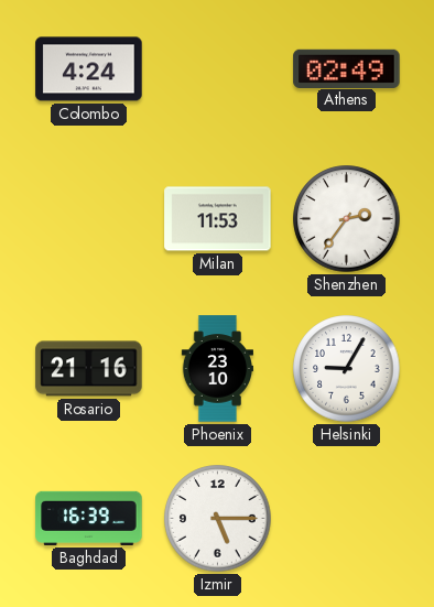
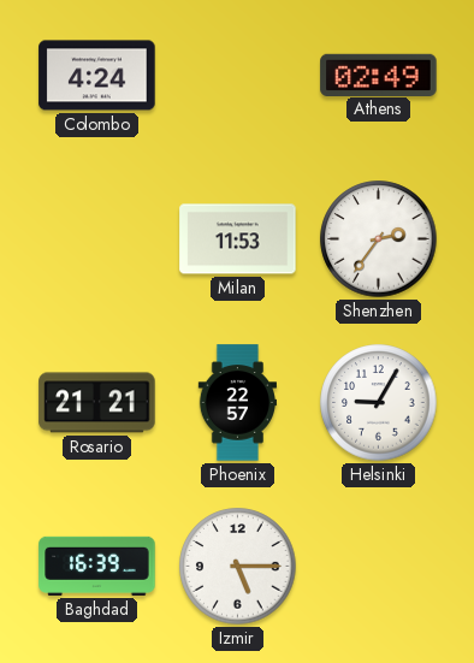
Rosario: 21:16 -> 21:21
Phoenix: 23:10 -> 22:57
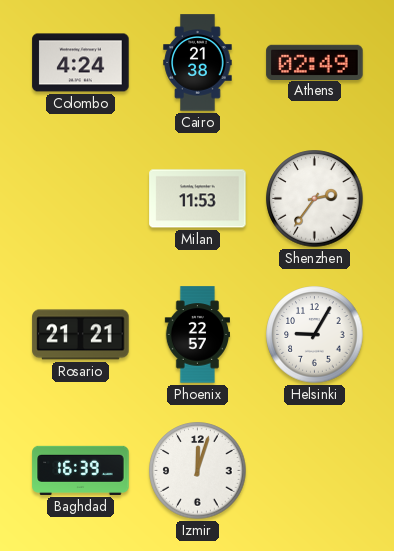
Cairo: none -> 21:38
Izmir: 5:15 -> 12:03
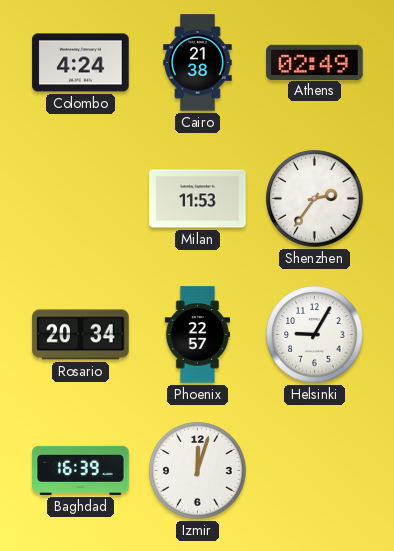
Rosario: 21:21 -> 20:34
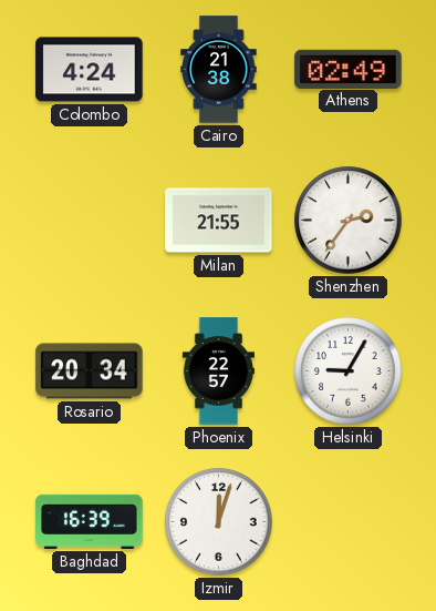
Milan: 11:53 -> 21:55
